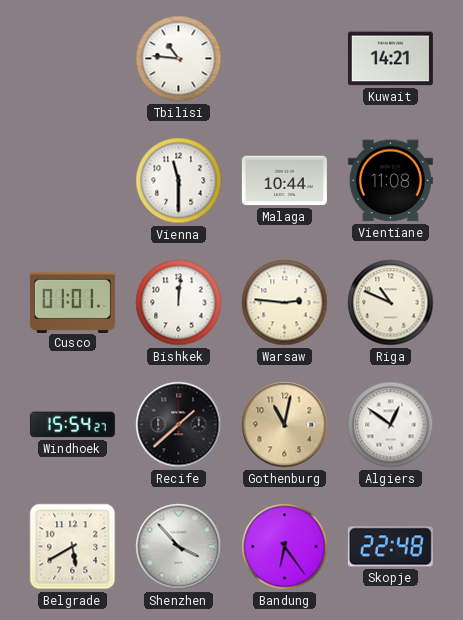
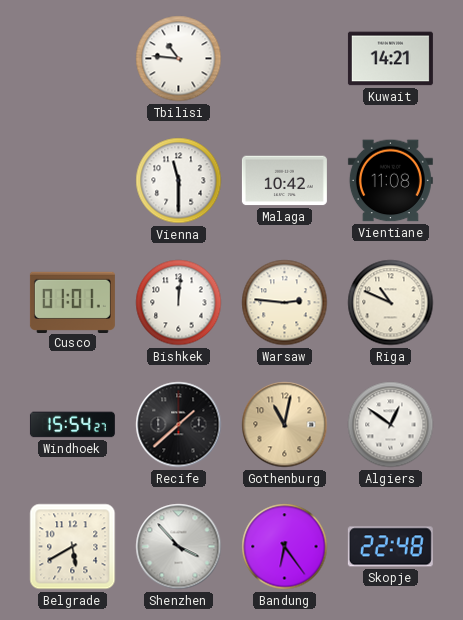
Malaga: 10:44 -> 10:42
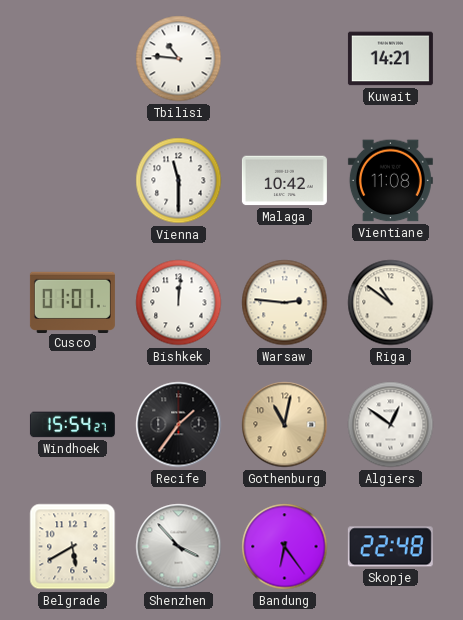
Riga: 10:49 -> 10:51
Recife: 1:38 -> 1:36
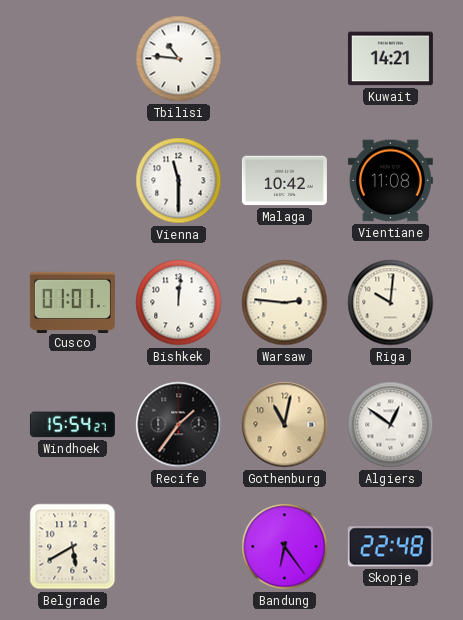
Riga: 10:51 -> 10:01
Shenzhen: 3:53 -> none
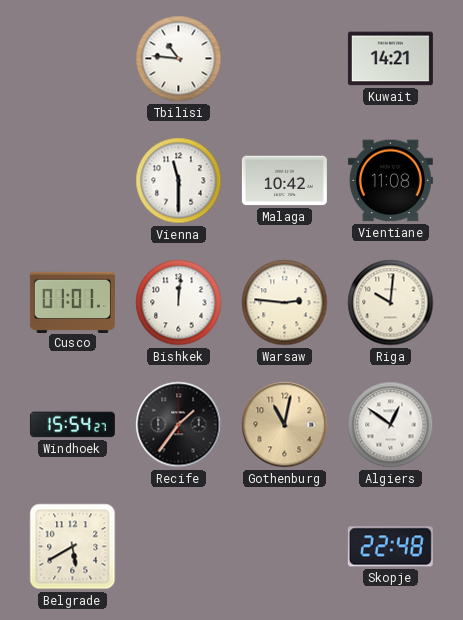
Bandung: 6:24 -> none
